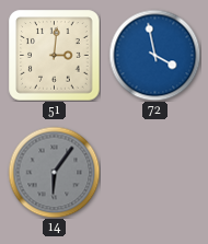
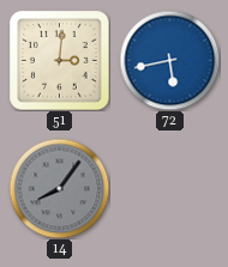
72: 3:58 -> 5:43
14: 6:06 -> 8:06
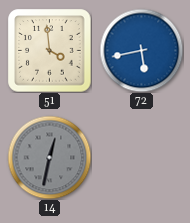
51: 3:01 -> 3:59
14: 8:06 -> 12:32
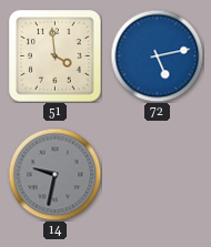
72: 5:43 -> 5:13
14: 12:32 -> 9:32
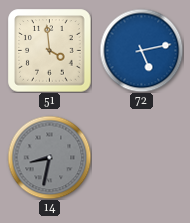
14: 9:32 -> 8:32
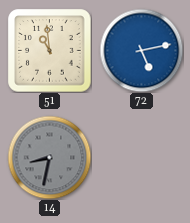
51: 3:59 -> 10:59
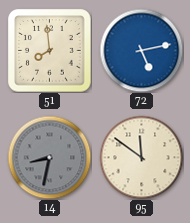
51: 10:59 -> 7:59
95: none -> 11:51
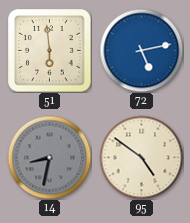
51: 7:59 -> 5:59
95: 11:51 -> 4:51
